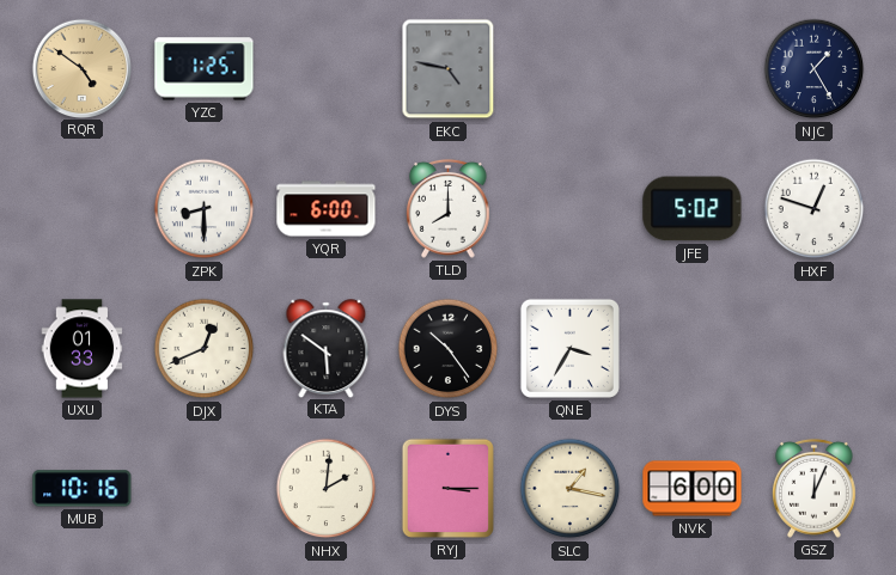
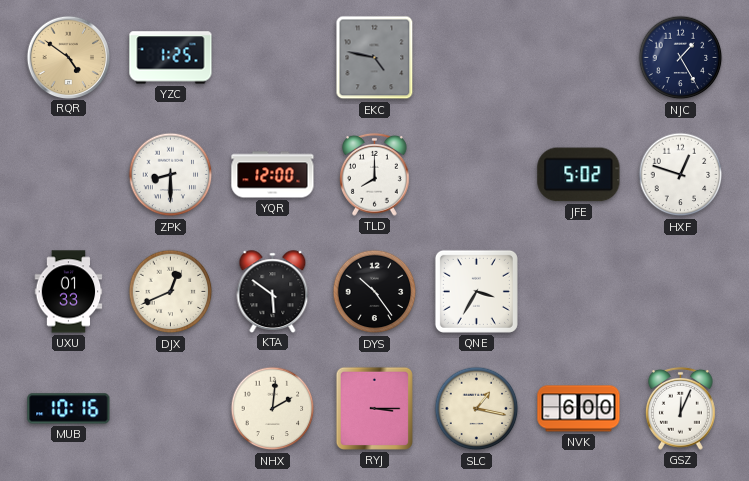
YQR: 6:00 -> 12:00
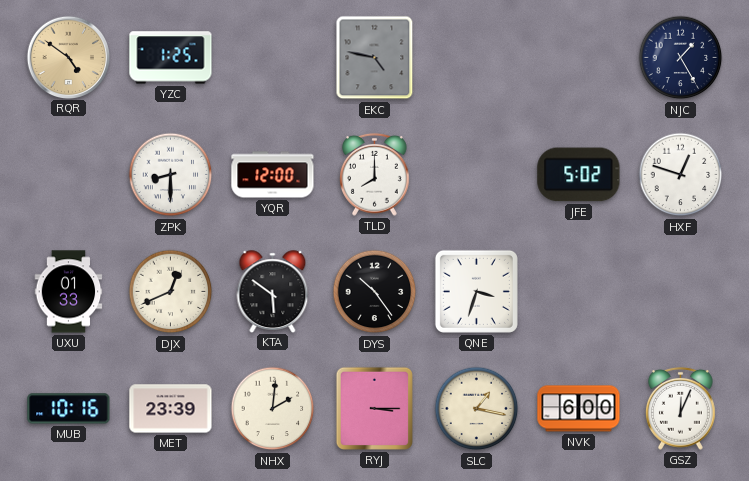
QNE: 3:35 -> 3:33
MET: none -> 23:39
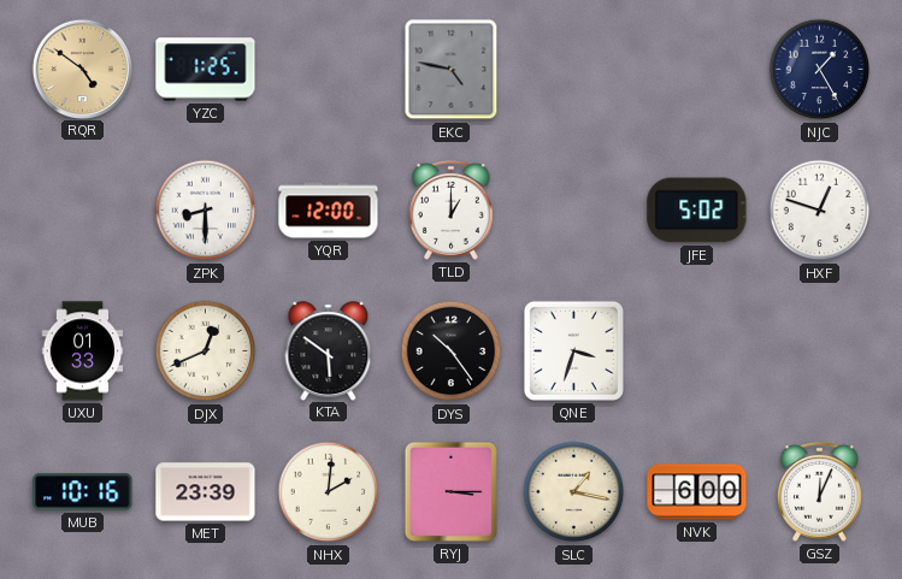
TLD: 8:00 -> 1:00
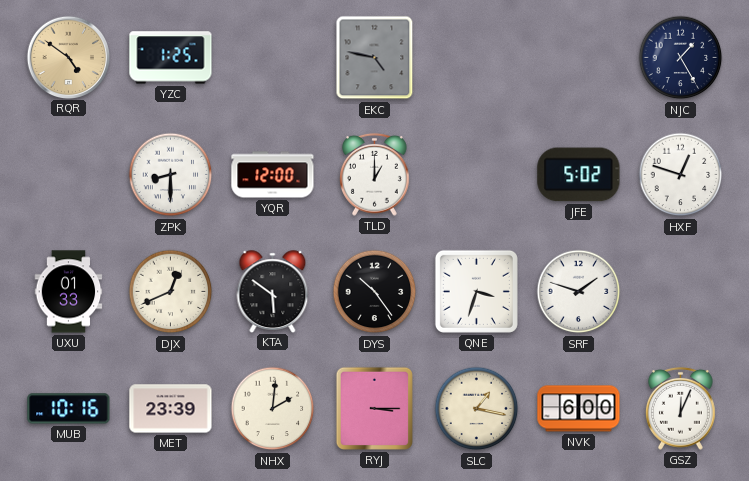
SRF: none -> 1:48
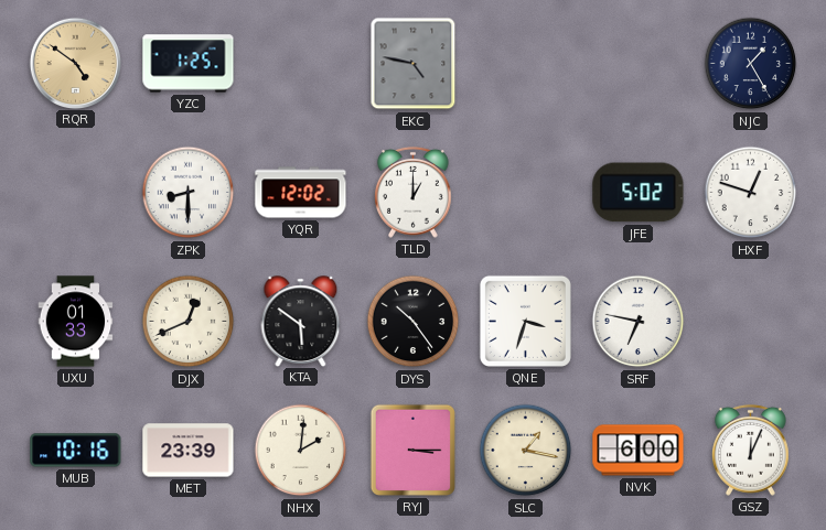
YQR: 12:00 -> 12:02
SRF: 1:48 -> 6:47
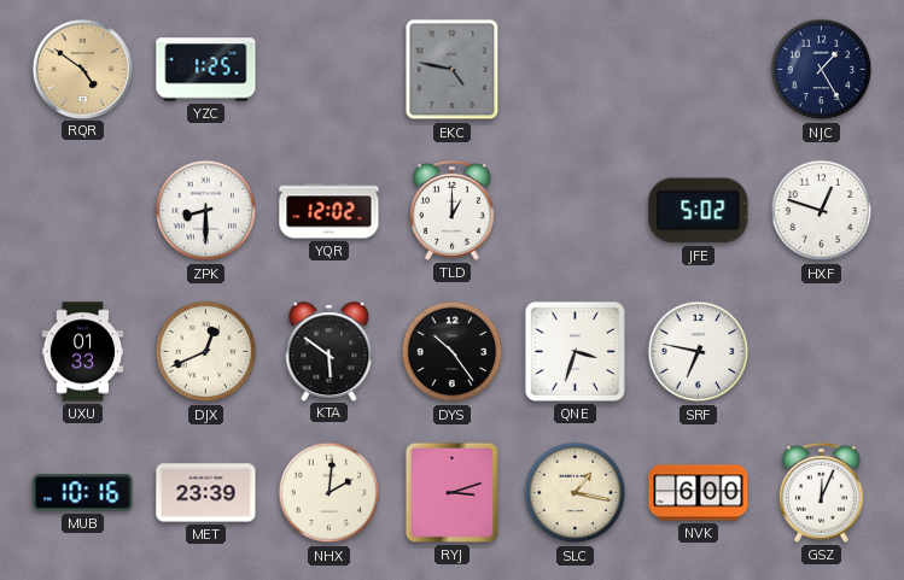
RYJ: 3:15 -> 3:12
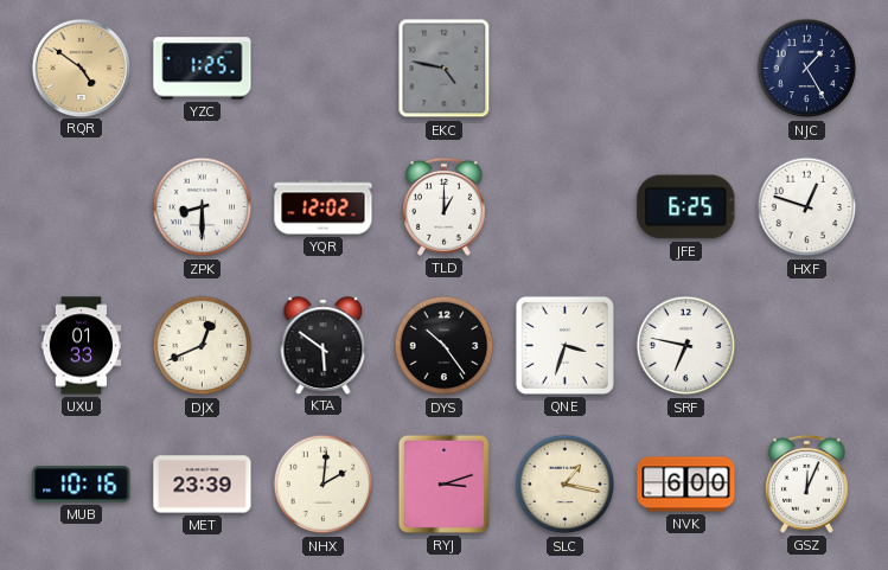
JFE: 5:02 -> 6:25
